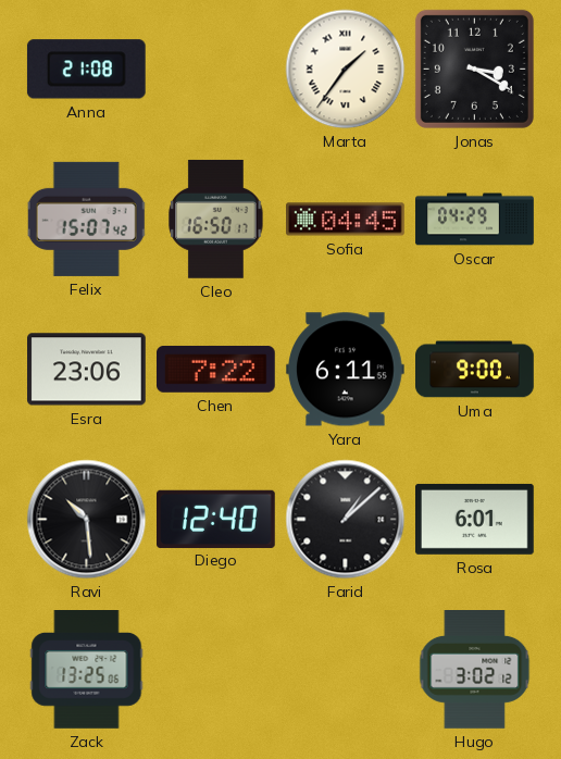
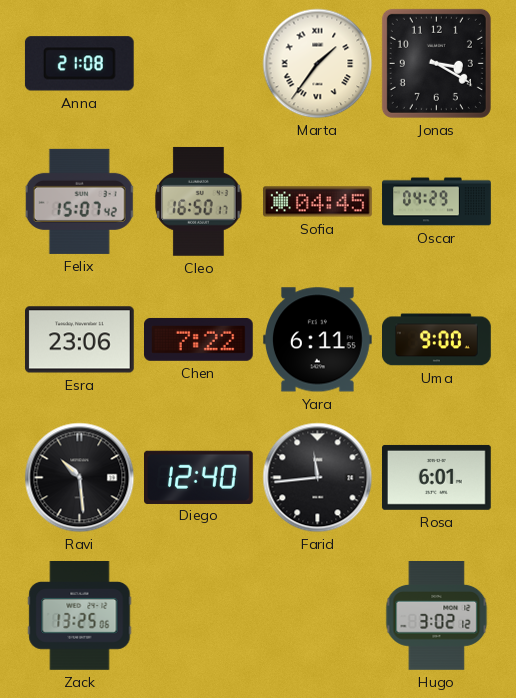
Farid: 1:08 -> 11:44
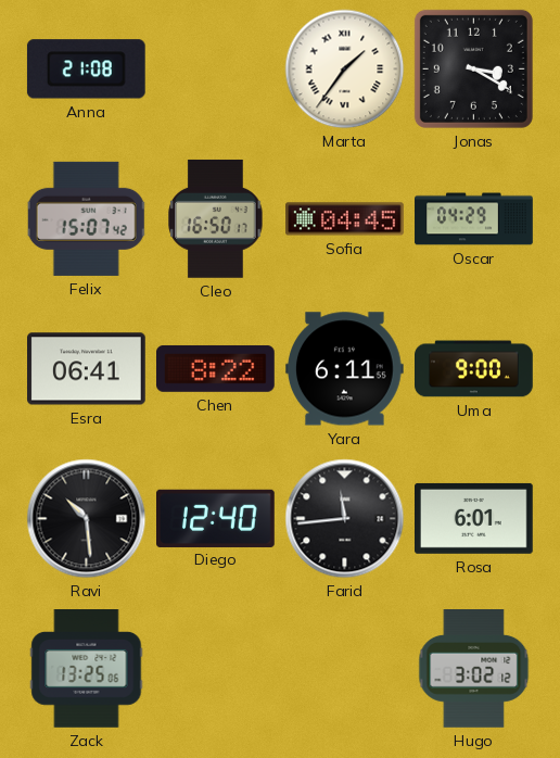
Esra: 23:06 -> 06:41
Chen: 7:22 -> 8:22
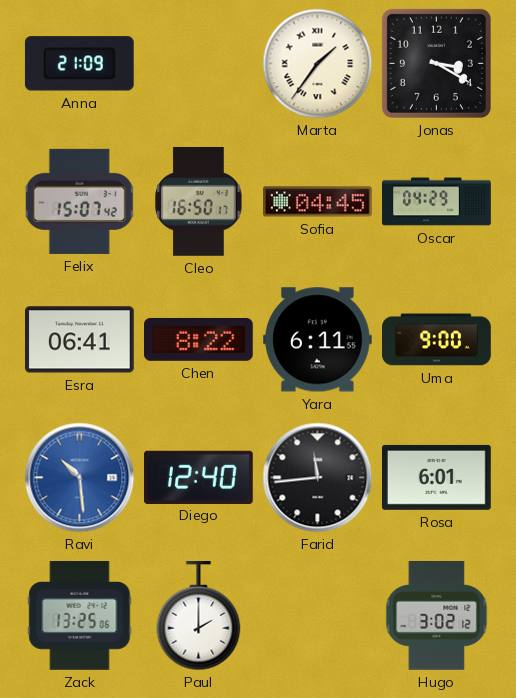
Anna: 21:08 -> 21:09
Ravi dial: black -> blue
Paul: none -> 2:00
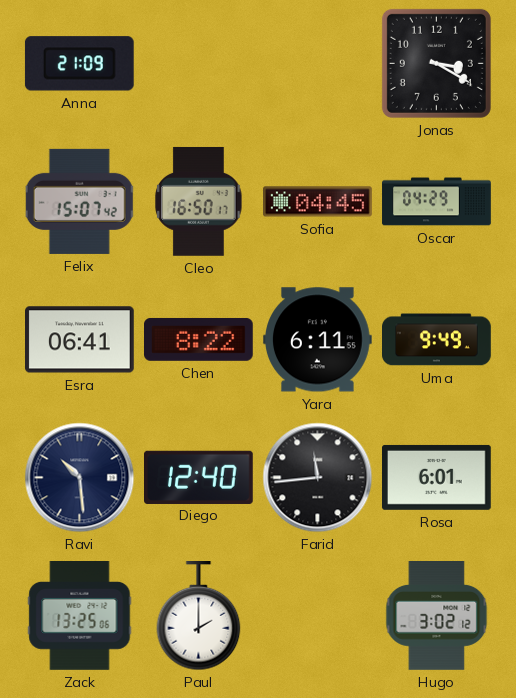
Marta: 1:36 -> none
Uma: 9:00 -> 9:49
Ravi dial: blue -> navy
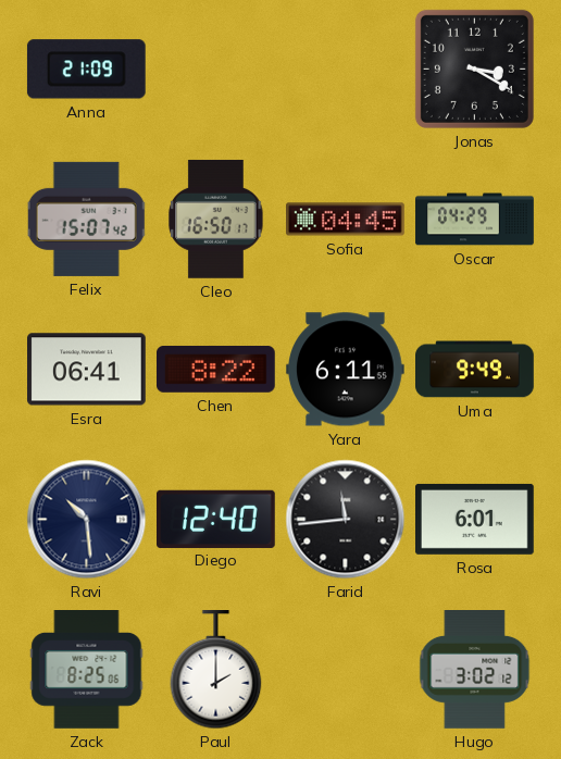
Zack: 13:25 -> 8:25
